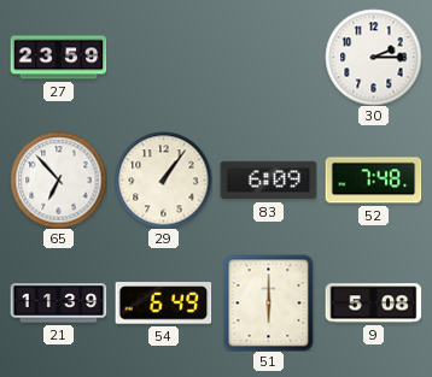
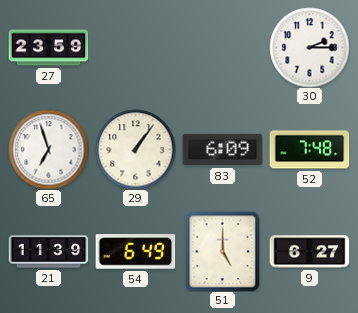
65: 6:53 -> 6:57
51: 6:00 -> 5:00
9: 5:08 -> 6:27
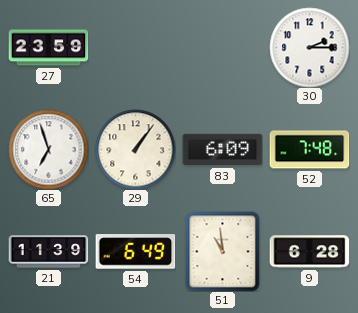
51: 5:00 -> 10:59
9: 6:27 -> 6:28
